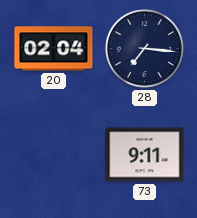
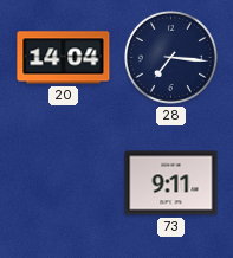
20: 02:04 -> 14:04
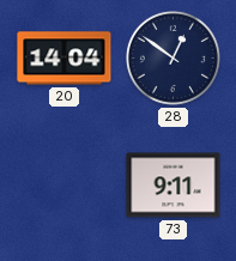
28: 7:16 -> 12:51
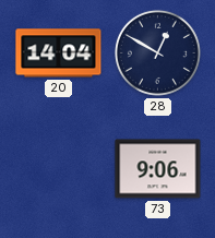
28: 12:51 -> 12:50
73: 9:11 -> 9:06
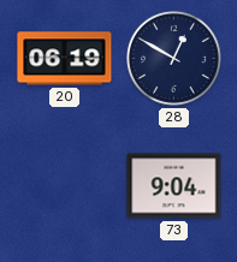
20: 14:04 -> 06:19
73: 9:06 -> 9:04
